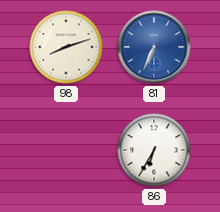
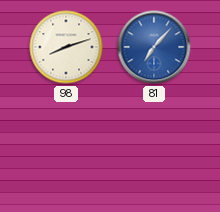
81: 6:34 -> 7:07
86: 6:35 -> none
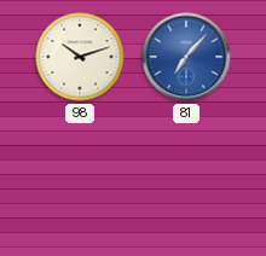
98: 8:12 -> 10:12
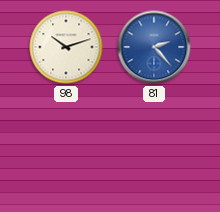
81: 7:07 -> 2:23
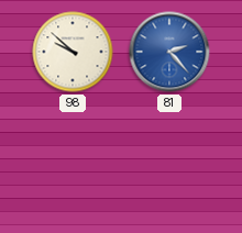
98: 10:12 -> 9:52
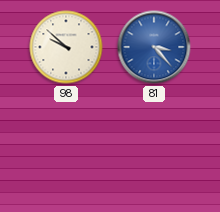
81: 2:23 -> 3:23
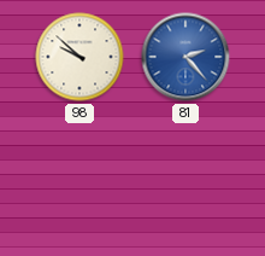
81: 3:23 -> 2:23
